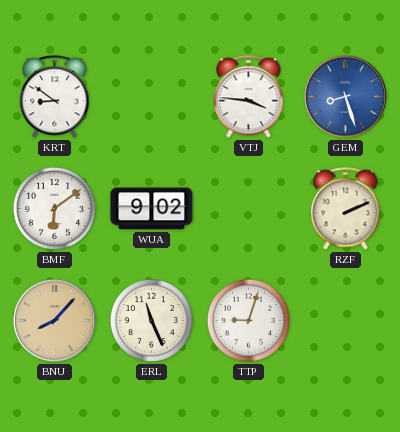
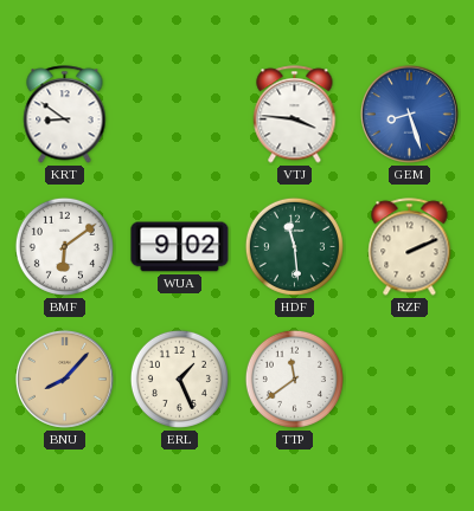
HDF: none -> 11:29
ERL: 11:26 -> 1:26
TTP: 9:03 -> 11:39
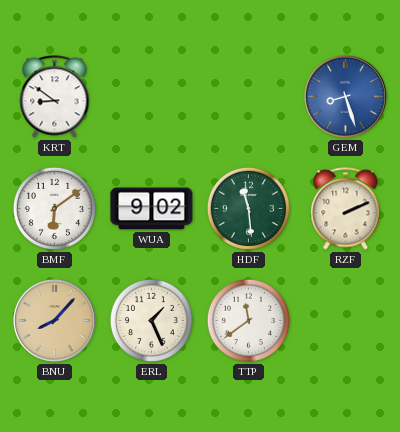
VTJ: 3:46 -> none
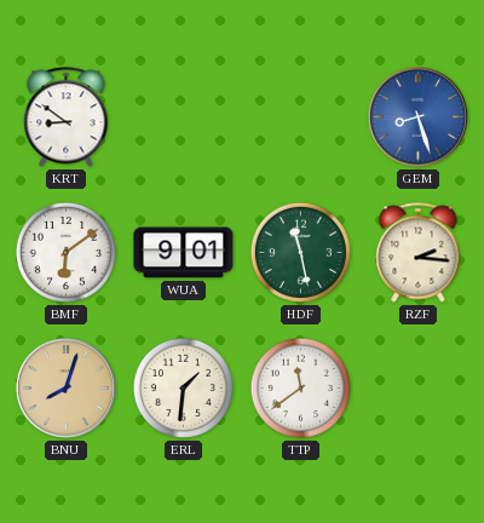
WUA: 9:02 -> 9:01
HDF: 11:29 -> 11:28
RZF: 2:11 -> 2:16
BNU: 8:07 -> 8:03
ERL: 1:26 -> 1:31
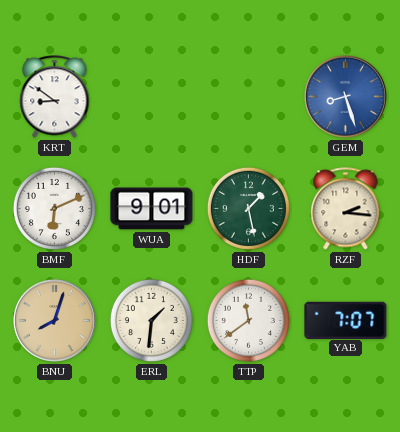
BMF: 6:09 -> 6:11
HDF: 11:28 -> 1:28
YAB: none -> 7:07
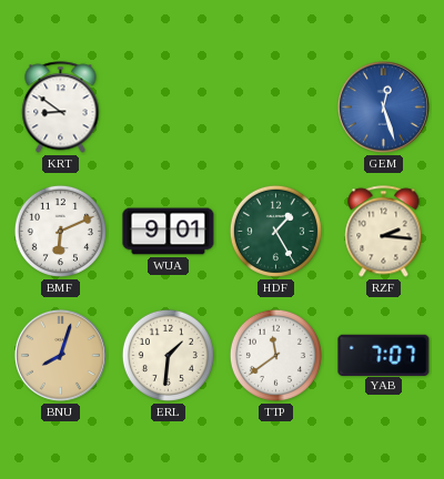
GEM: 8:27 -> 12:27
HDF: 1:28 -> 1:25
